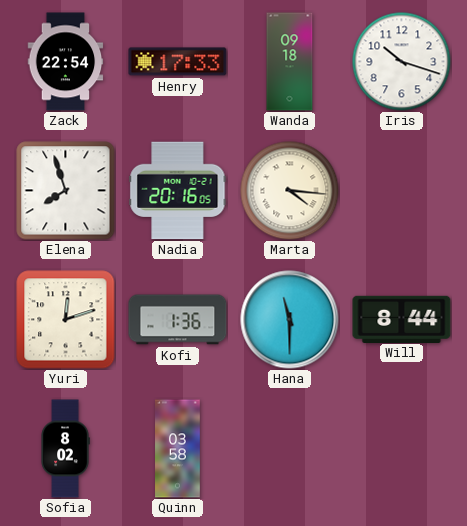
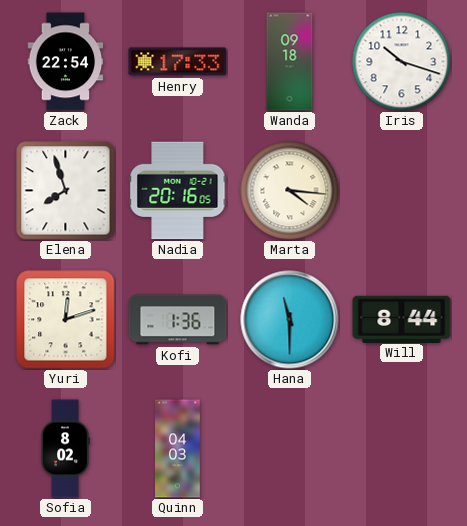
Quinn: 03:58 -> 04:03
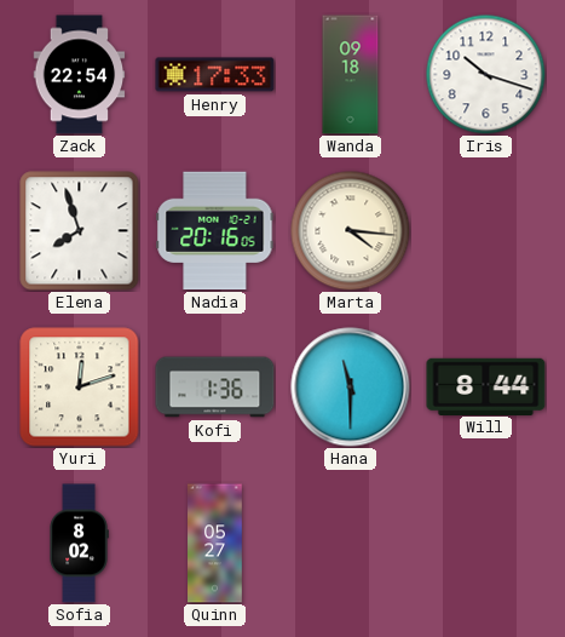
Quinn: 04:03 -> 05:27
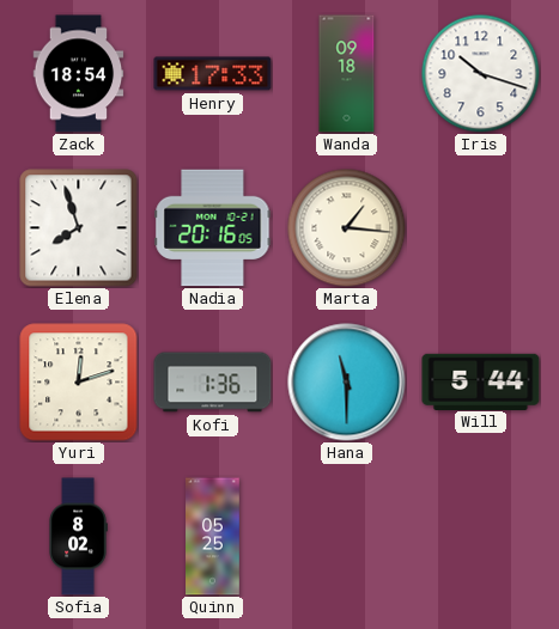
Zack: 22:54 -> 18:54
Marta: 4:16 -> 1:16
Will: 8:44 -> 5:44
Quinn: 05:27 -> 05:25
